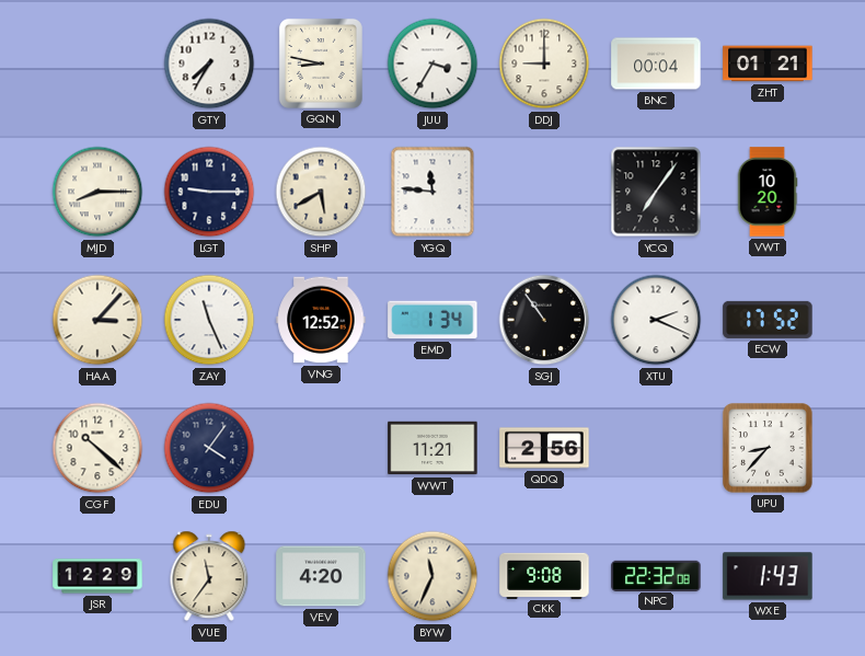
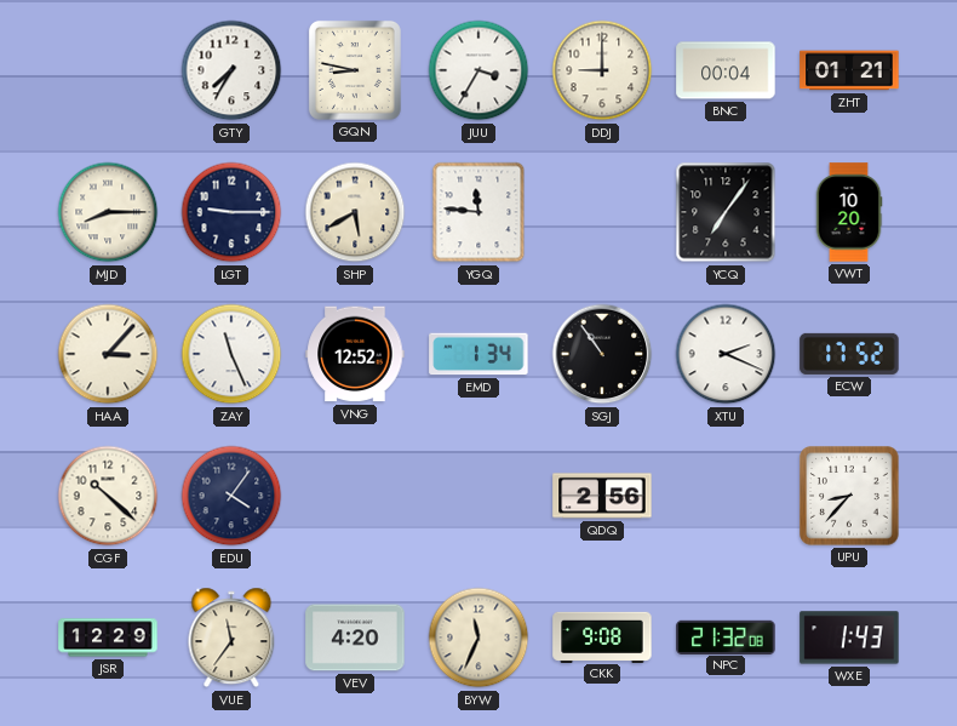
WWT: 11:21 -> none
NPC: 22:32 -> 21:32
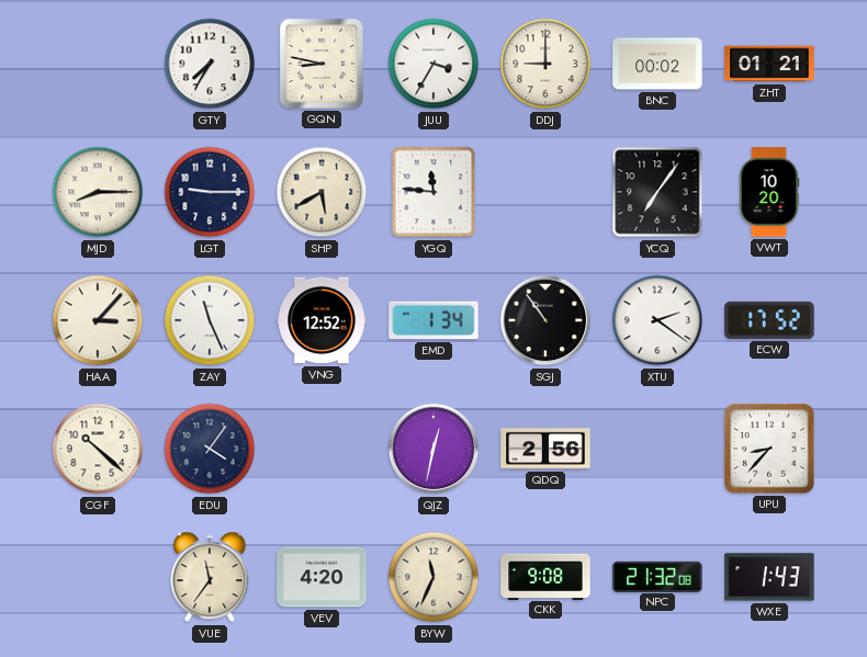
BNC: 00:04 -> 00:02
XTU: 2:19 -> 2:21
QJZ: none -> 12:32
JSR: 12:29 -> none
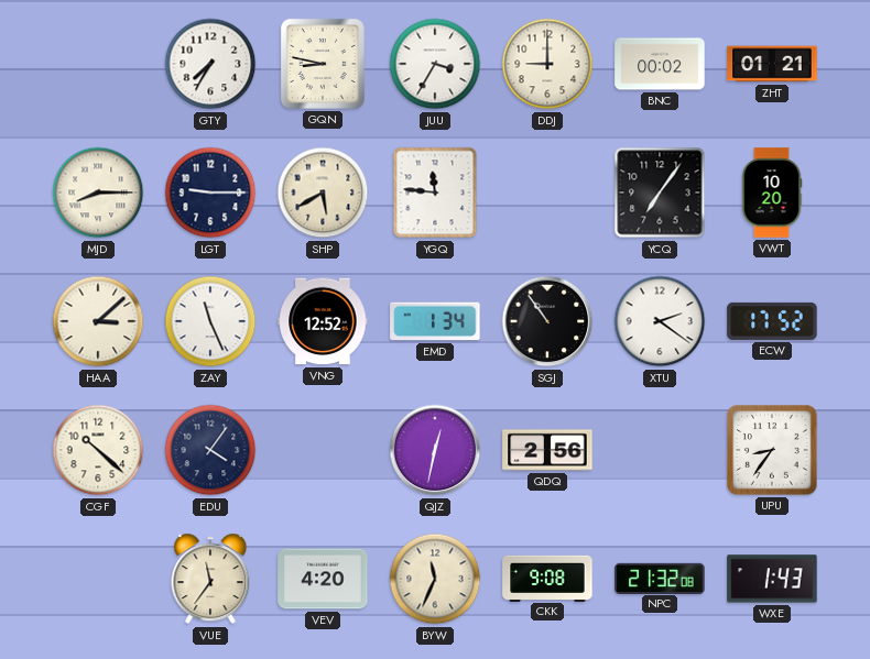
HAA: 3:07 -> 3:08
UPU: 8:37 -> 8:36
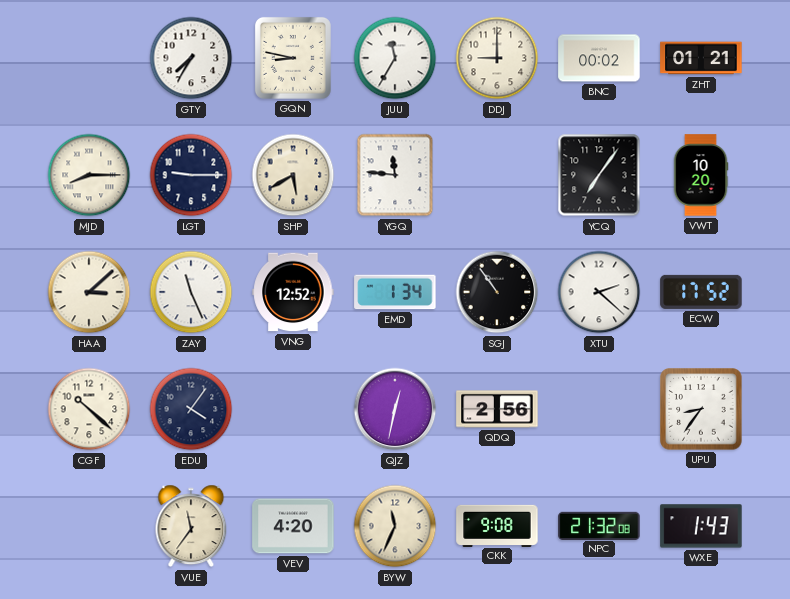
JUU: 3:35 -> 11:35
XTU: 2:21 -> 2:22
